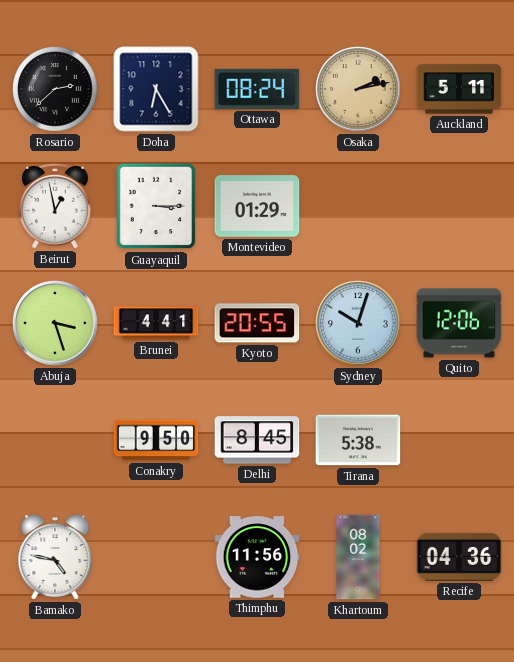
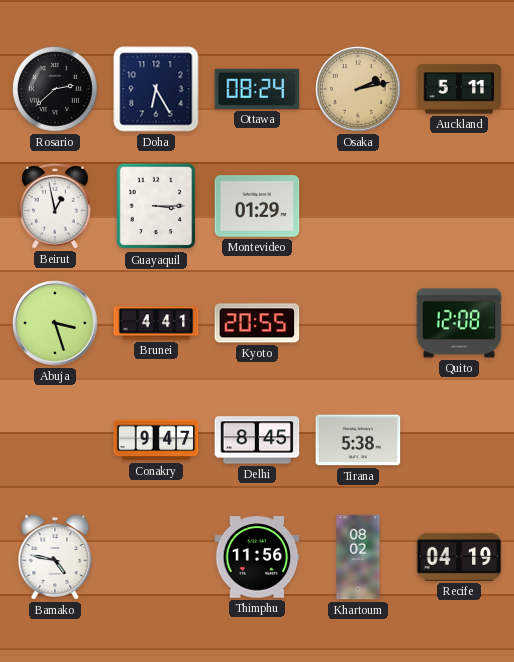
Sydney: 10:03 -> none
Quito: 12:06 -> 12:08
Conakry: 9:50 -> 9:47
Recife: 04:36 -> 04:19
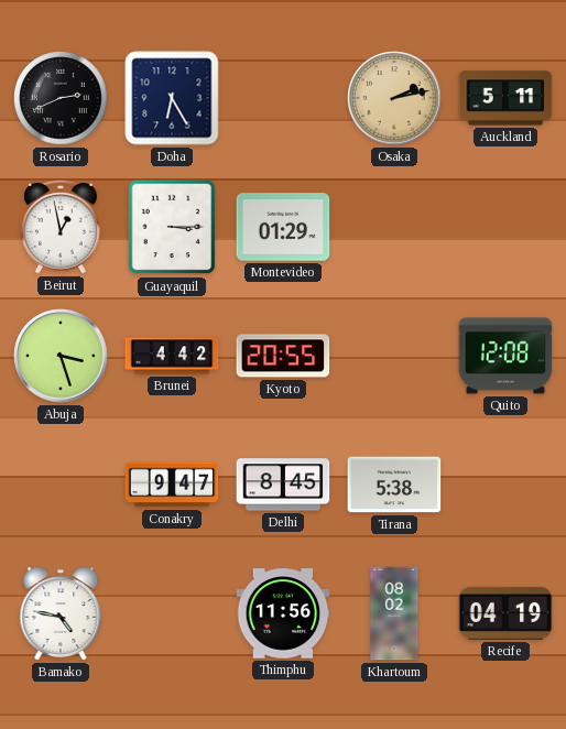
Rosario: 2:38 -> 2:41
Ottawa: 08:24 -> none
Brunei: 4:41 -> 4:42
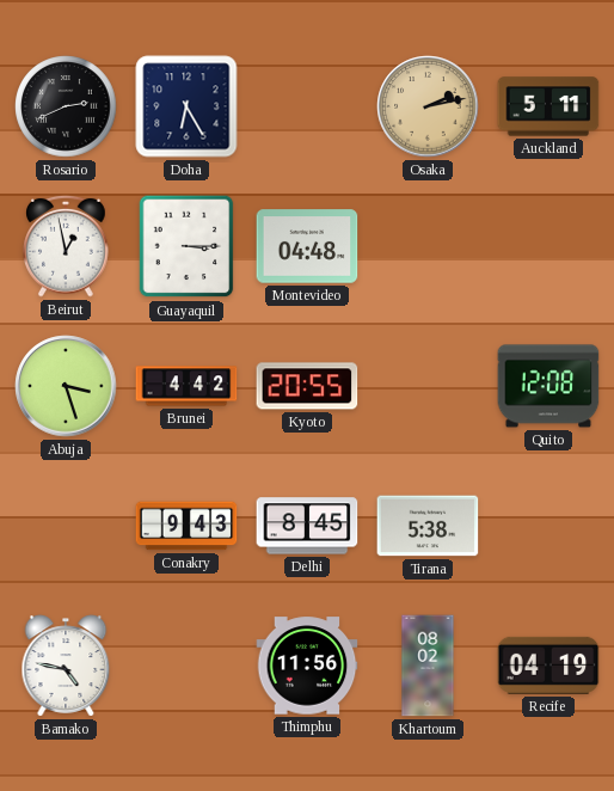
Montevideo: 01:29 -> 04:48
Conakry: 9:47 -> 9:43
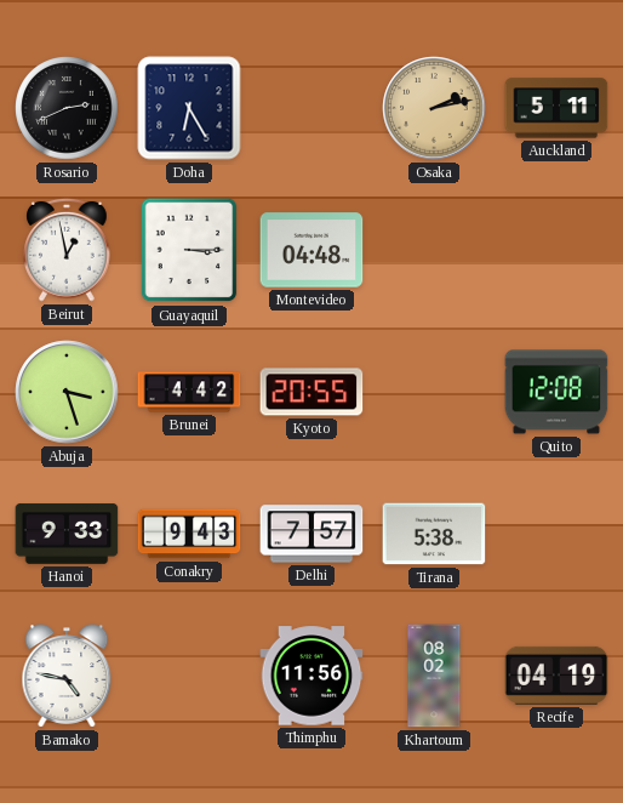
Hanoi: none -> 9:33
Delhi: 8:45 -> 7:57
